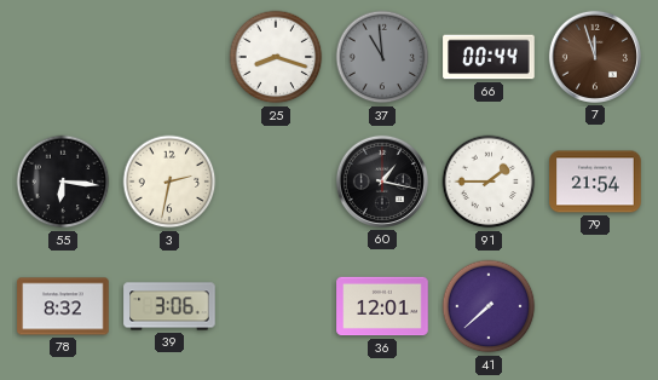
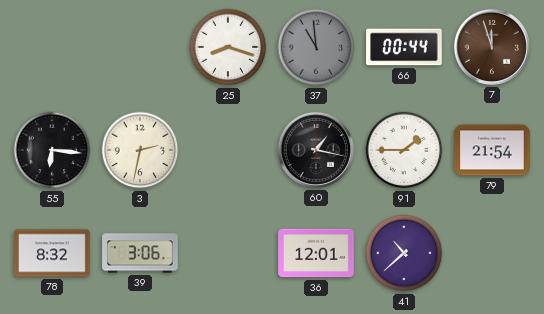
41: 7:38 -> 10:38
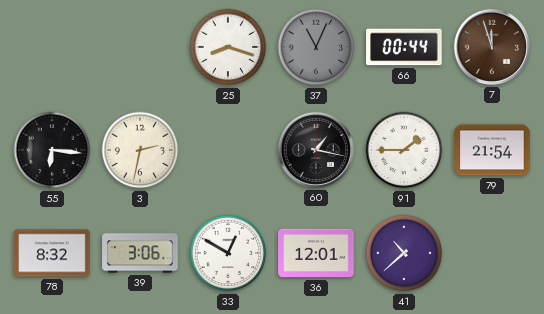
37: 10:59 -> 11:04
33: none -> 12:50
